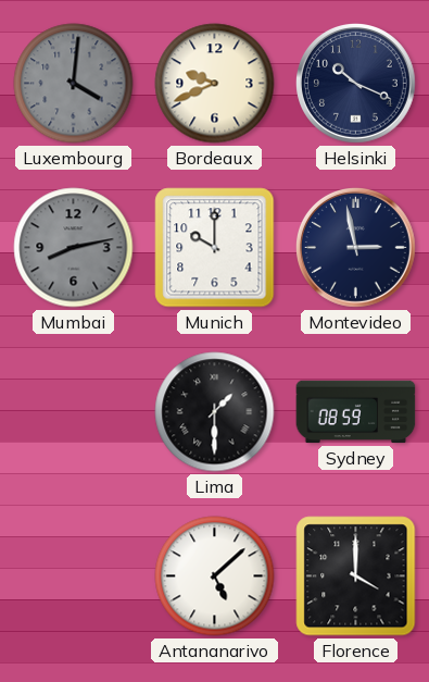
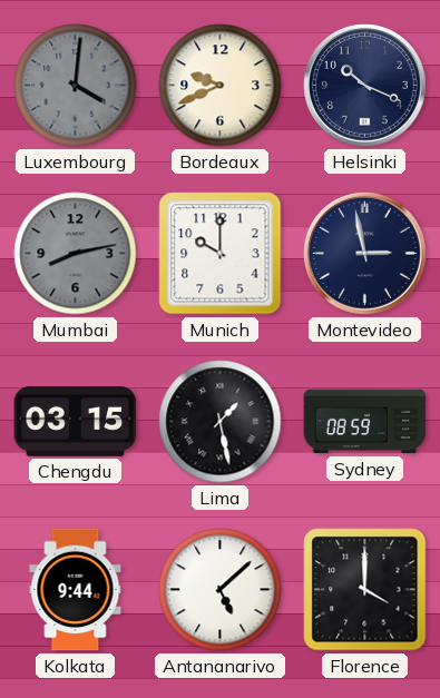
Chengdu: none -> 03:15
Lima: 1:30 -> 1:28
Kolkata: none -> 9:44
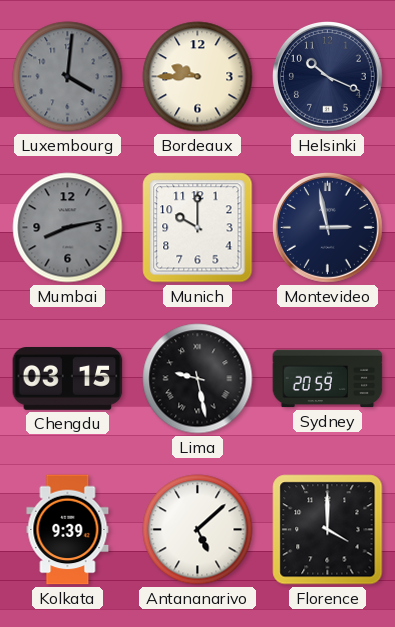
Bordeaux: 9:41 -> 9:45
Lima: 1:28 -> 9:28
Sydney: 08:59 -> 20:59
Kolkata: 9:44 -> 9:39
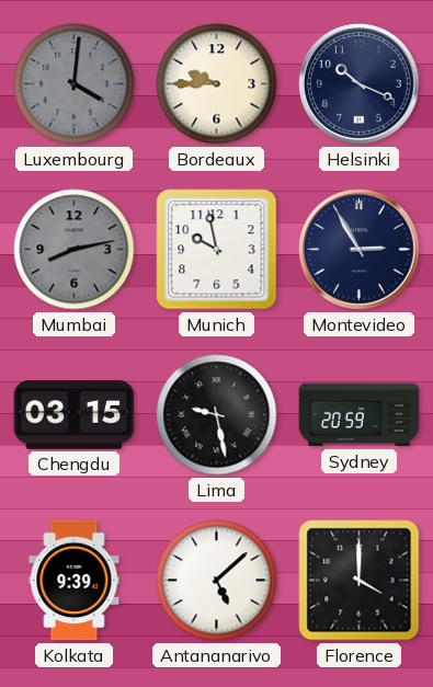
Munich: 10:00 -> 9:58
Montevideo: 2:58 -> 2:55
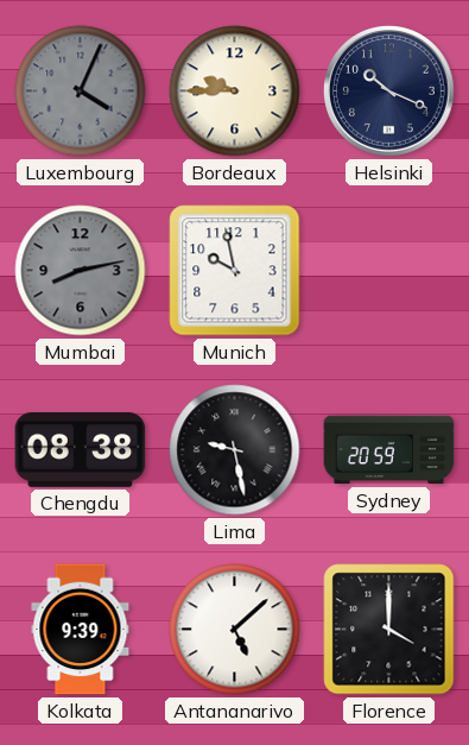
Luxembourg: 4:01 -> 4:04
Montevideo: 2:55 -> none
Chengdu: 03:15 -> 08:38
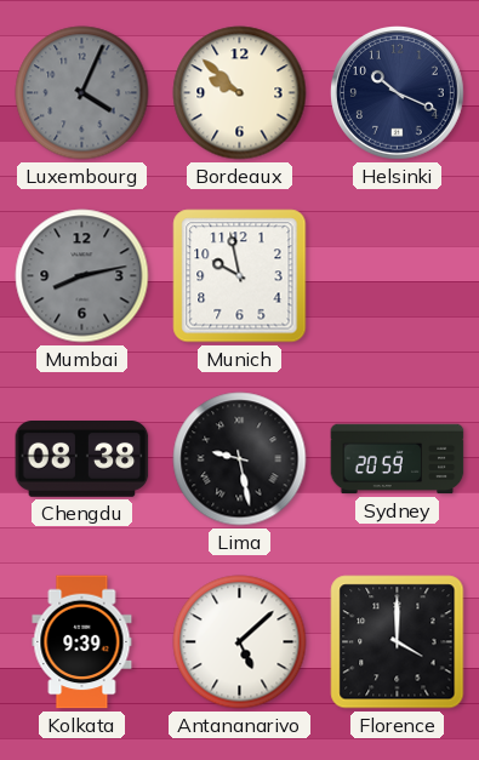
Bordeaux: 9:45 -> 9:52
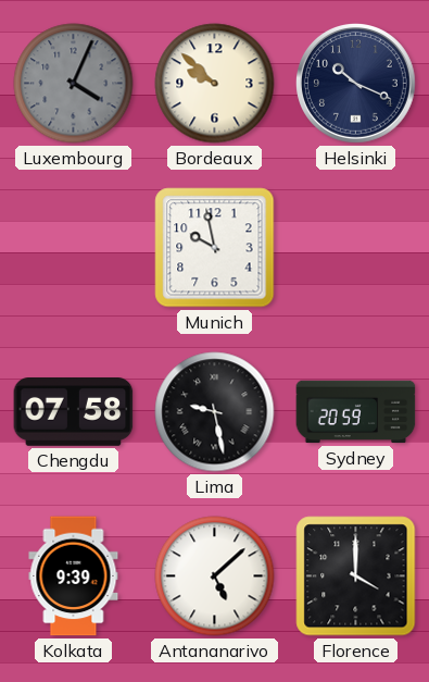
Mumbai: 8:13 -> none
Chengdu: 08:38 -> 07:58
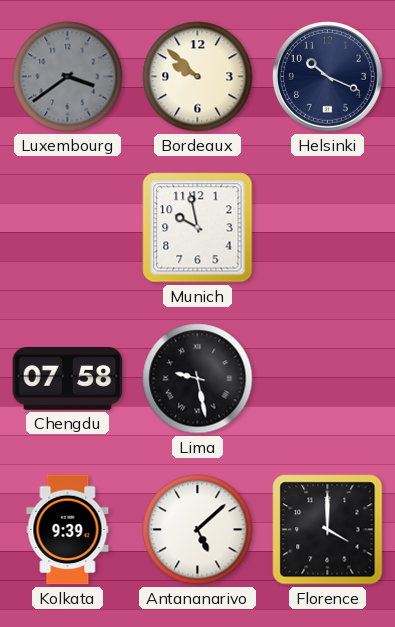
Luxembourg: 4:04 -> 3:39
Sydney: 20:59 -> none
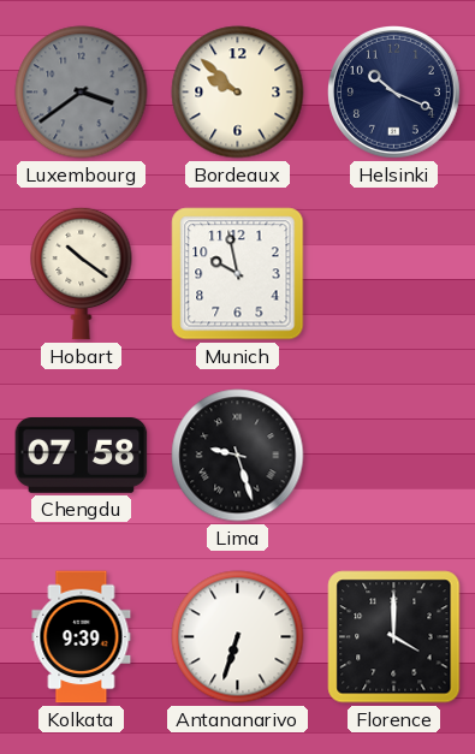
Hobart: none -> 10:21
Lima: 9:28 -> 9:27
Antananarivo: 5:08 -> 6:33
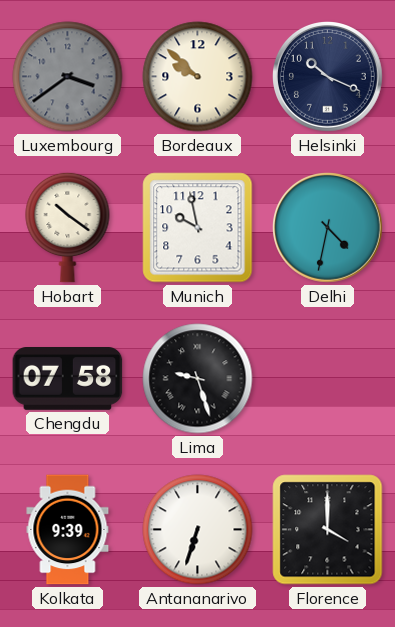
Delhi: none -> 4:32
